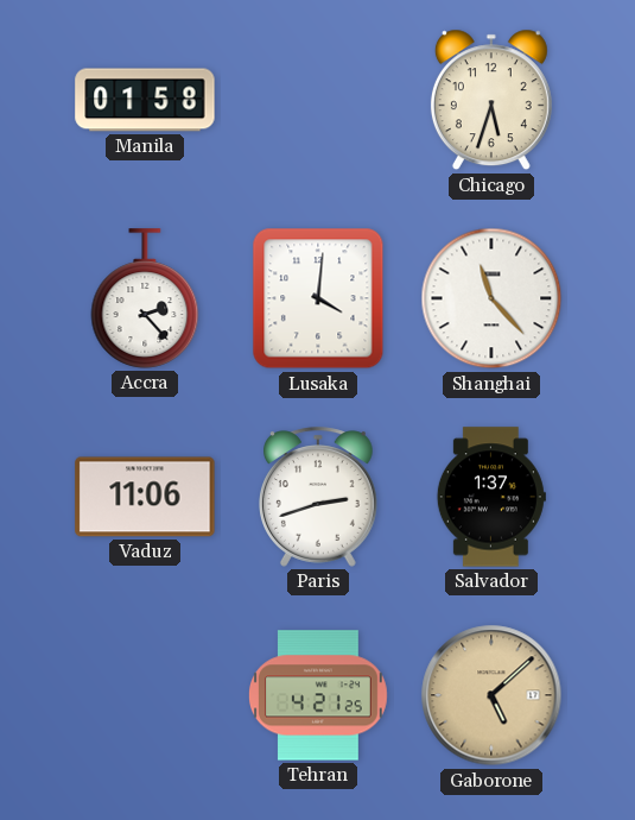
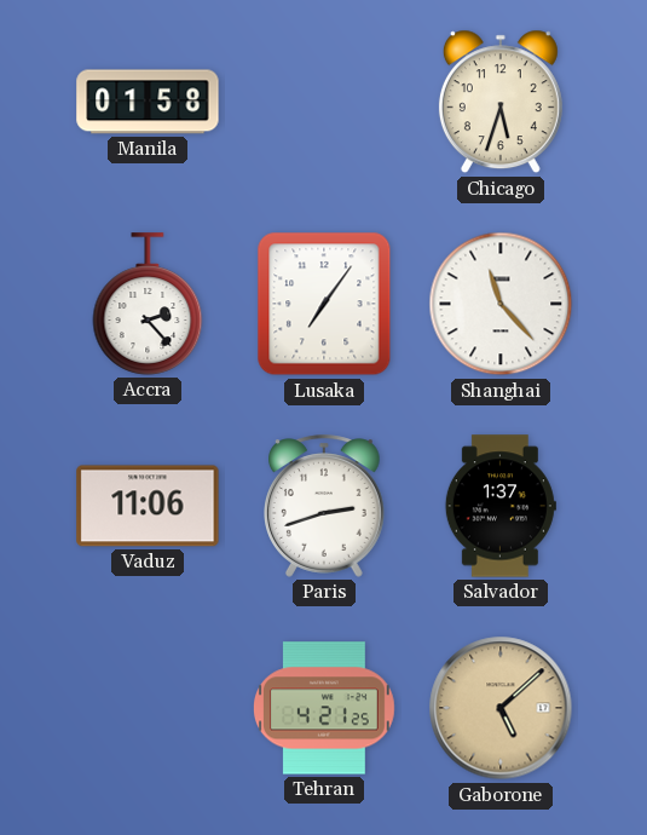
Lusaka: 4:01 -> 7:06
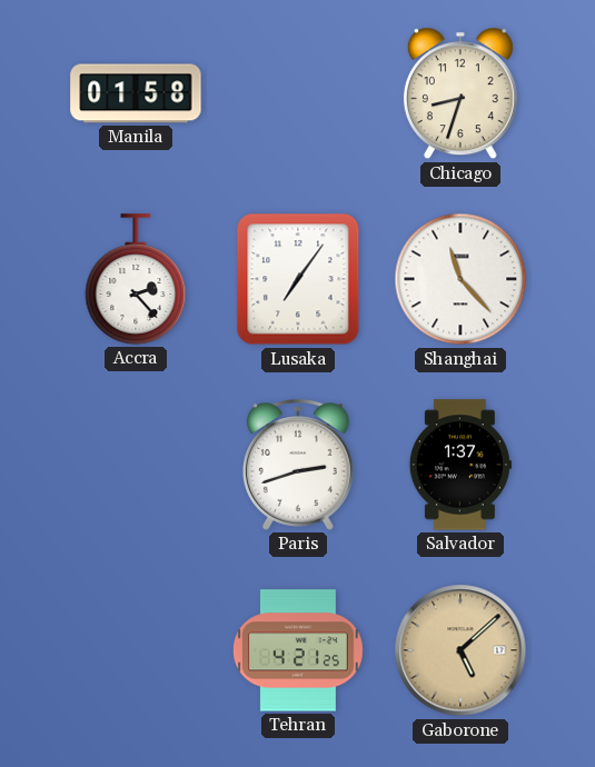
Chicago: 5:33 -> 8:33
Vaduz: 11:06 -> none
